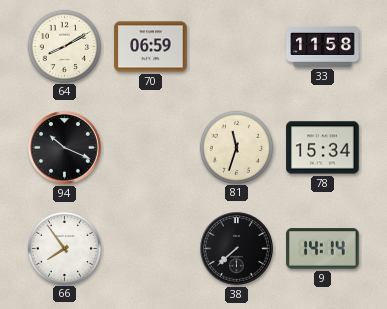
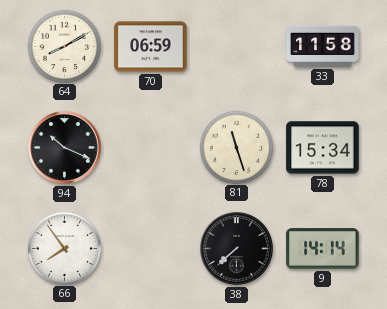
81: 11:33 -> 11:27
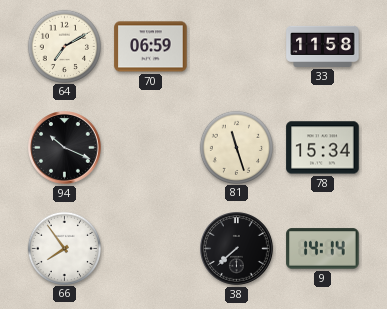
64: 8:10 -> 7:10
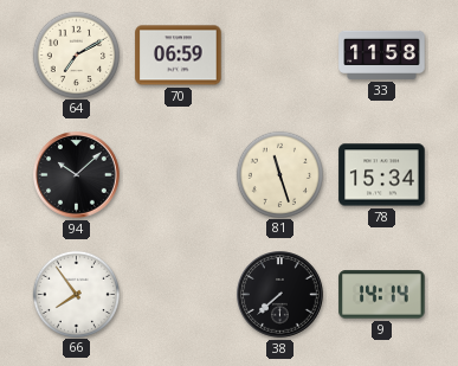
94: 10:19 -> 10:08
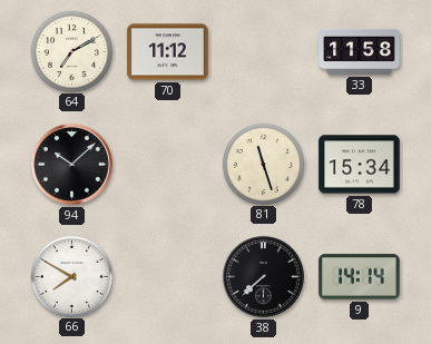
70: 06:59 -> 11:12
66: 7:54 -> 7:50
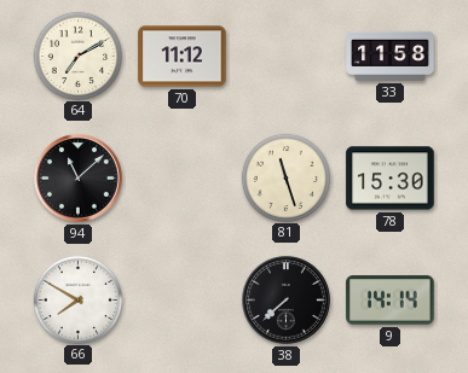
94: 10:08 -> 11:08
78: 15:34 -> 15:30
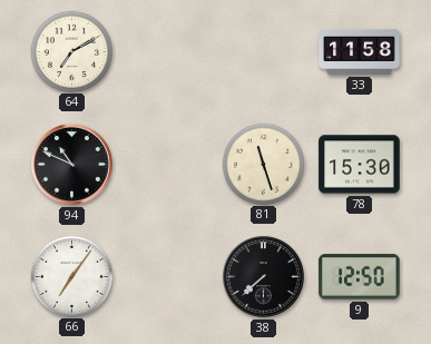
70: 11:12 -> none
94: 11:08 -> 10:49
66: 7:50 -> 7:06
9: 14:14 -> 12:50
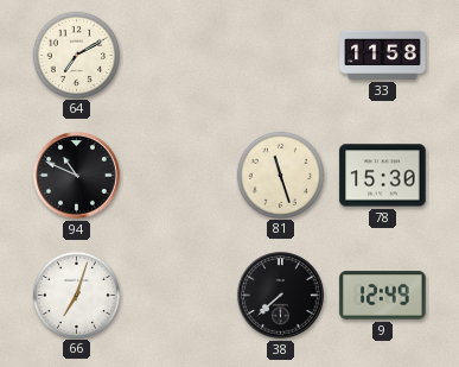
66: 7:06 -> 7:03
9: 12:50 -> 12:49
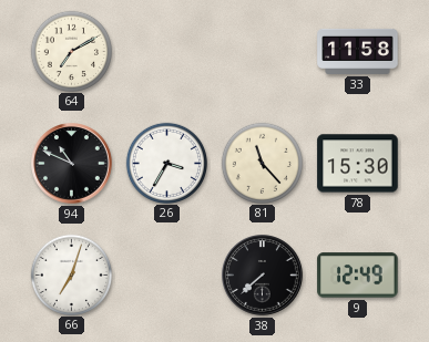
26: none -> 3:35
81: 11:27 -> 11:23
